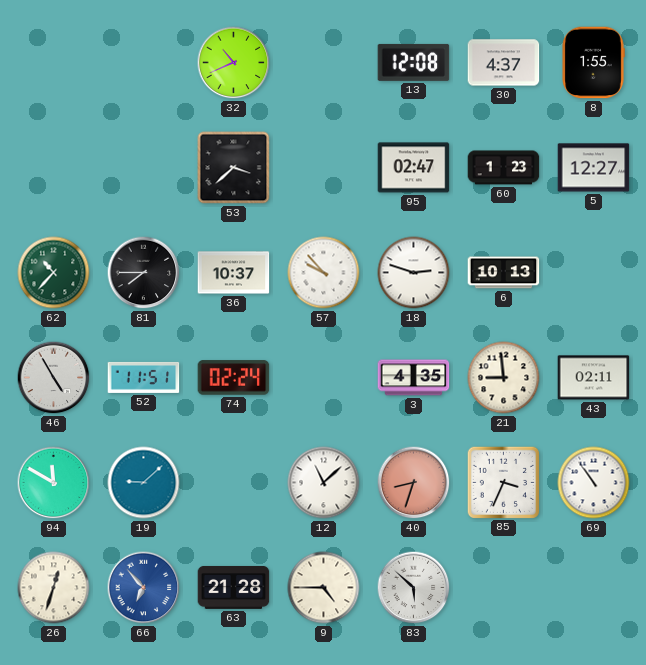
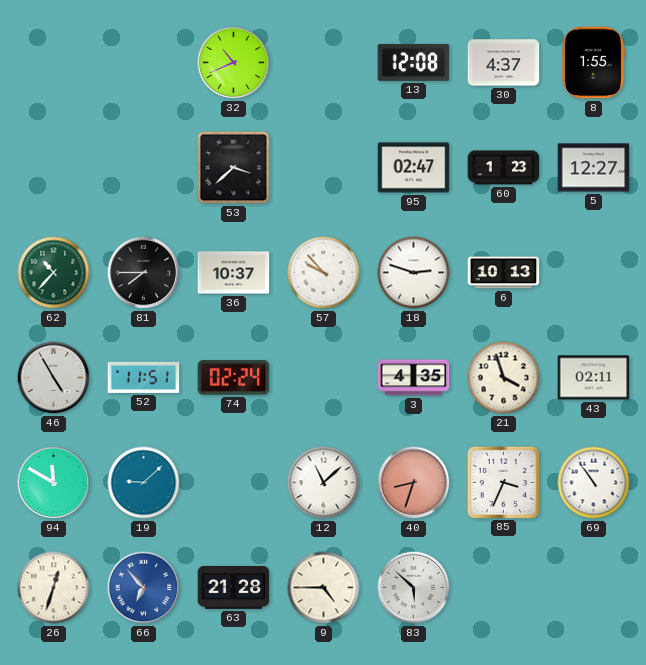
21: 8:59 -> 3:57
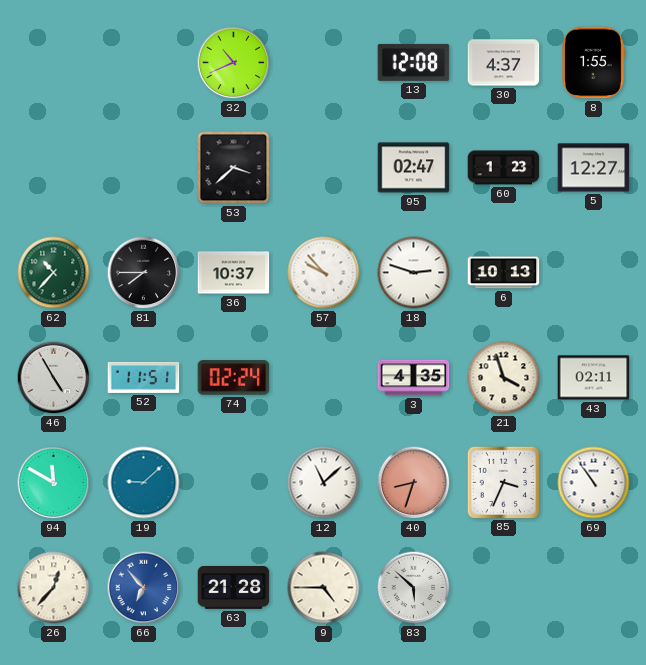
26: 12:33 -> 12:37
